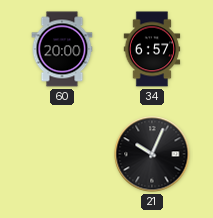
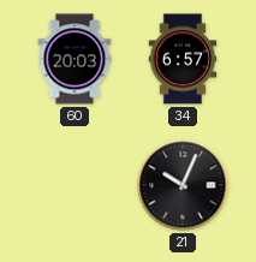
60: 20:00 -> 20:03
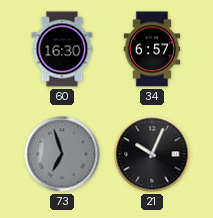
60: 20:03 -> 16:30
73: none -> 6:57
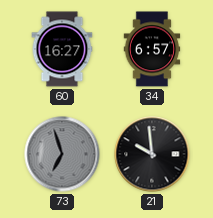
60: 16:30 -> 16:27
21: 10:04 -> 9:59
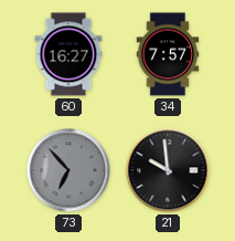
34: 6:57 -> 7:57
73: 6:57 -> 6:53
